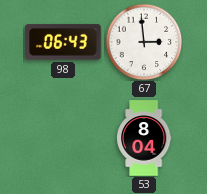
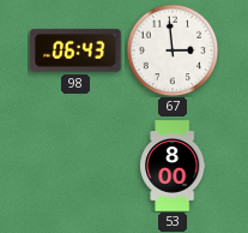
53: 8:04 -> 8:00
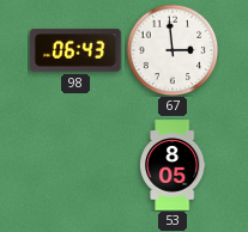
53: 8:00 -> 8:05
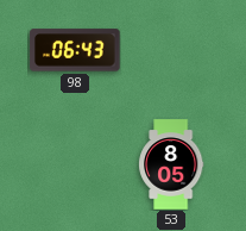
67: 2:59 -> none
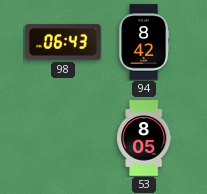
94: none -> 8:42
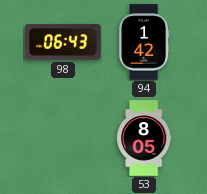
94: 8:42 -> 1:42
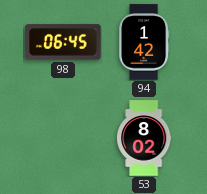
98: 06:43 -> 06:45
53: 8:05 -> 8:02
